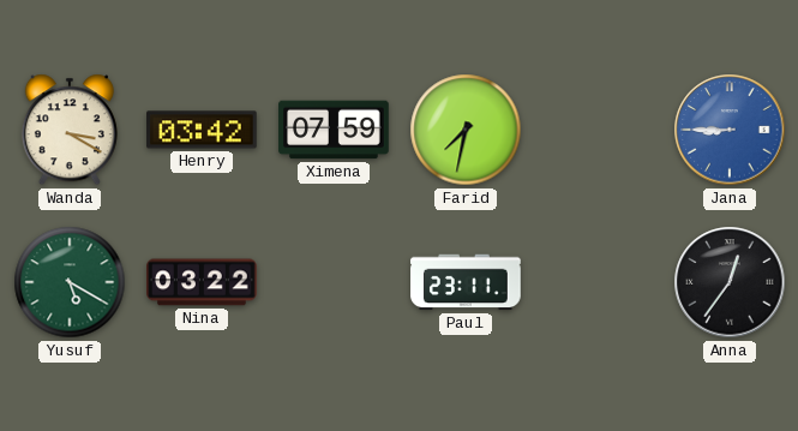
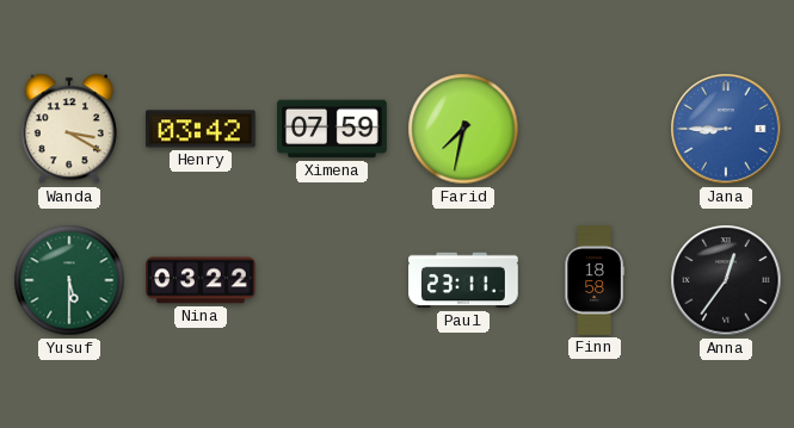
Yusuf: 5:20 -> 5:30
Finn: none -> 18:58
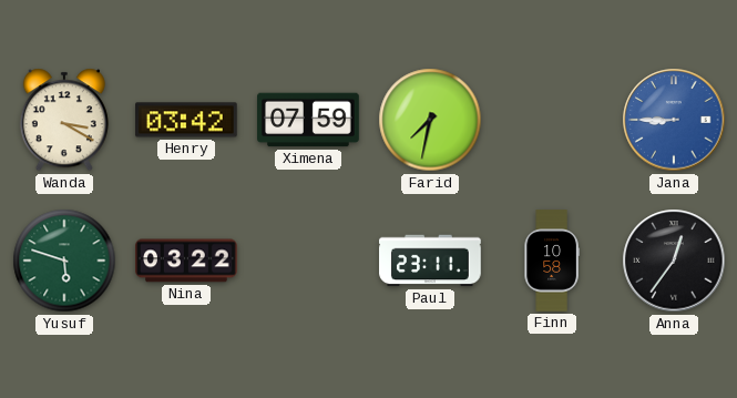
Yusuf: 5:30 -> 5:48
Finn: 18:58 -> 10:58
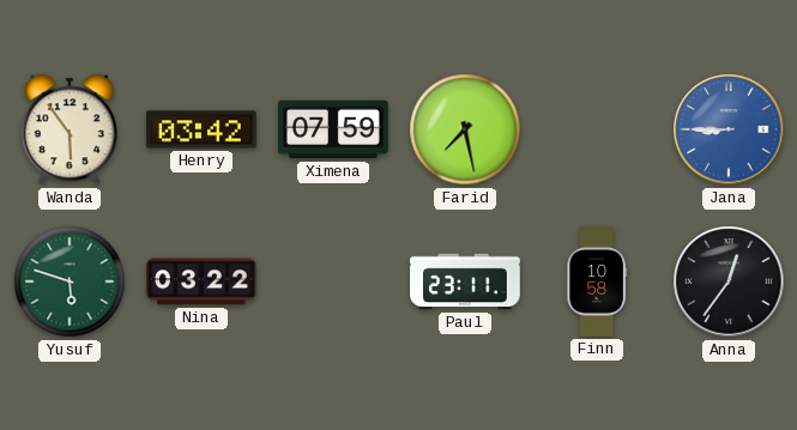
Wanda: 3:20 -> 5:54
Farid: 7:32 -> 7:28
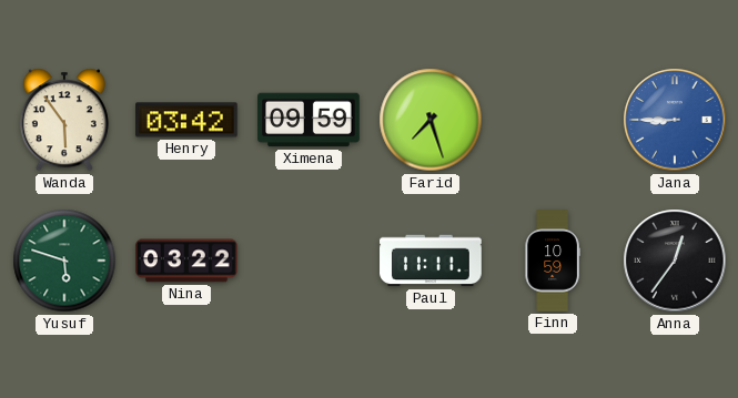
Ximena: 07:59 -> 09:59
Farid: 7:28 -> 7:27
Paul: 23:11 -> 11:11
Finn: 10:58 -> 10:59
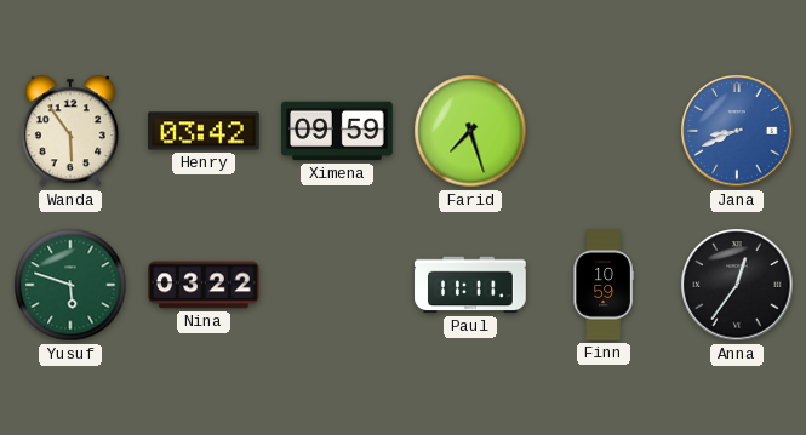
Jana: 8:45 -> 8:41
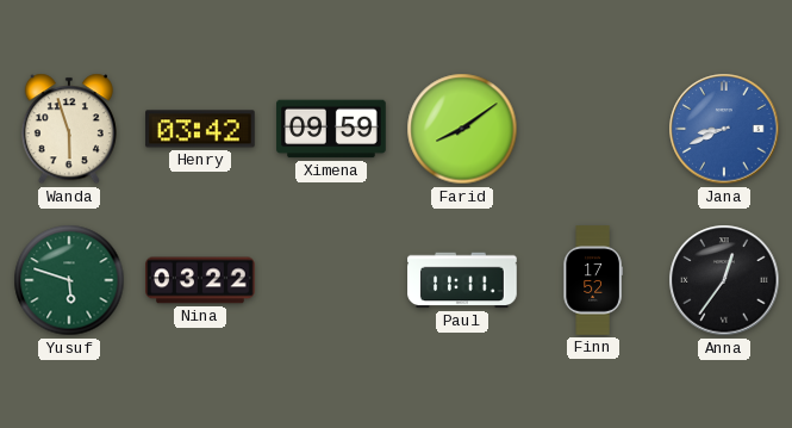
Wanda: 5:54 -> 5:57
Farid: 7:27 -> 8:09
Finn: 10:59 -> 17:52
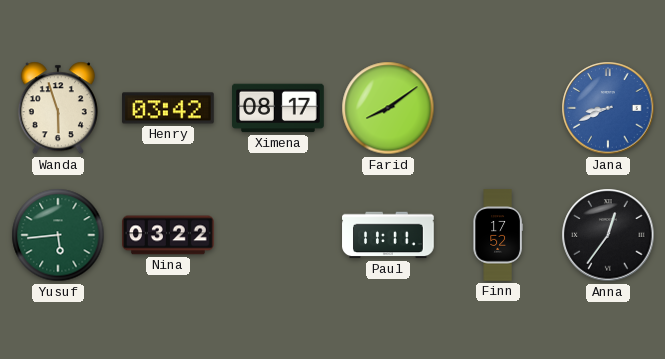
Ximena: 09:59 -> 08:17
Yusuf: 5:48 -> 5:44
